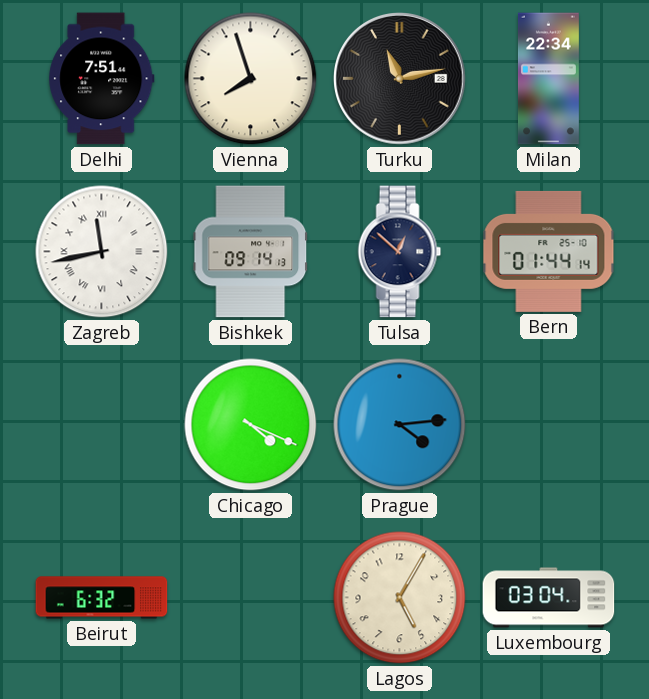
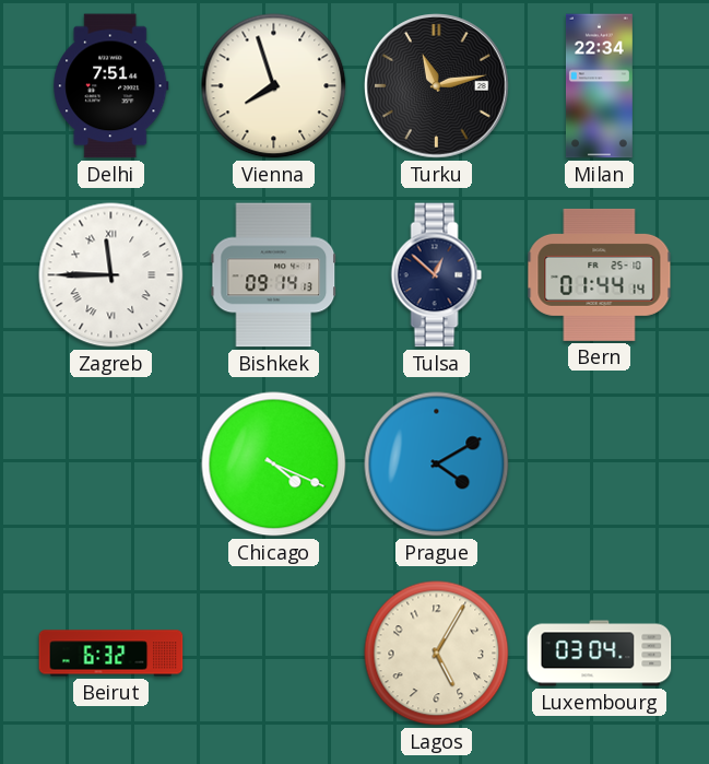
Zagreb: 11:43 -> 11:45
Prague: 4:14 -> 4:10
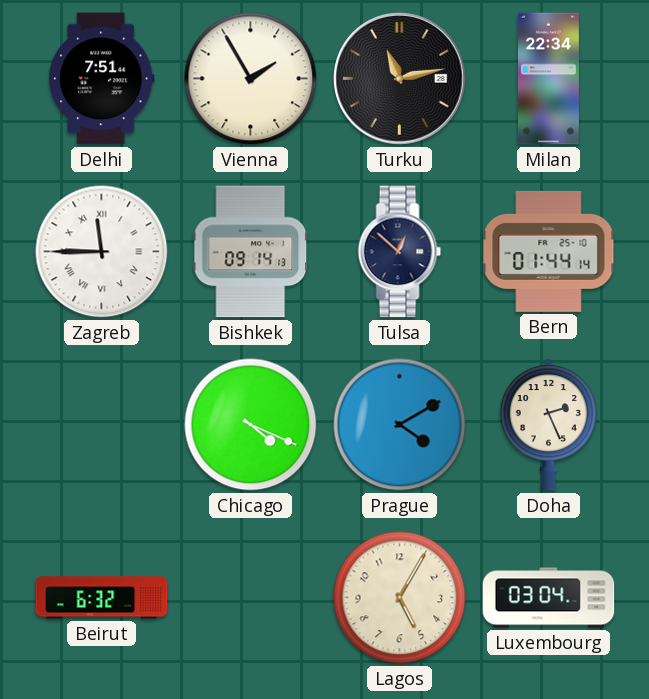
Vienna: 7:57 -> 1:55
Doha: none -> 2:26
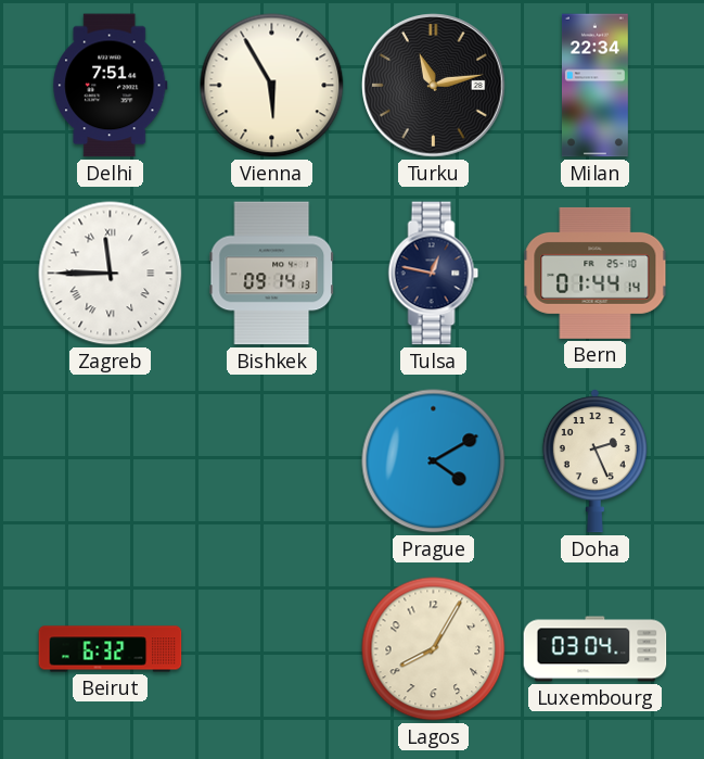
Vienna: 1:55 -> 5:55
Tulsa: 12:52 -> 12:47
Chicago: 4:19 -> none
Lagos: 5:05 -> 8:05
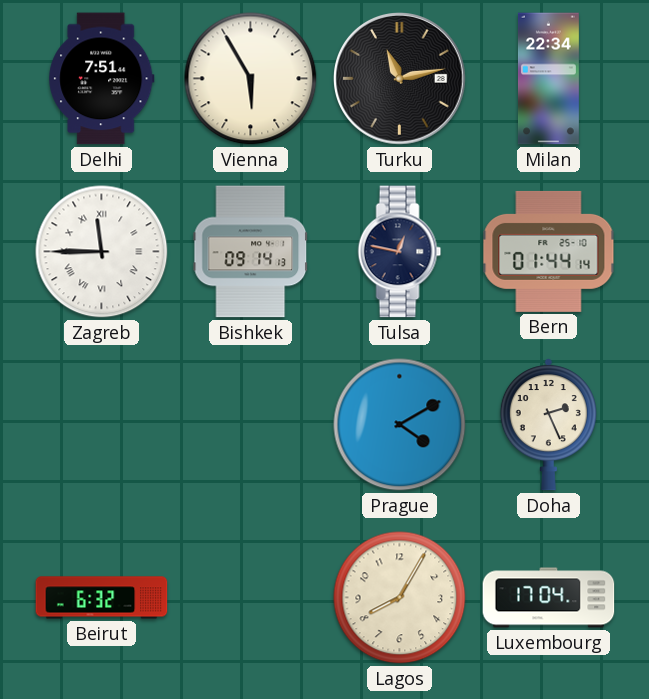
Luxembourg: 03:04 -> 17:04
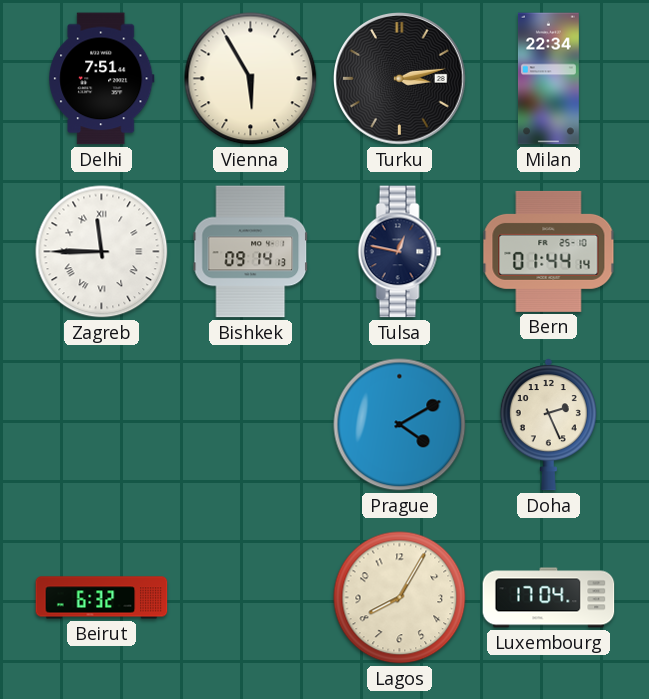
Turku: 11:13 -> 3:13
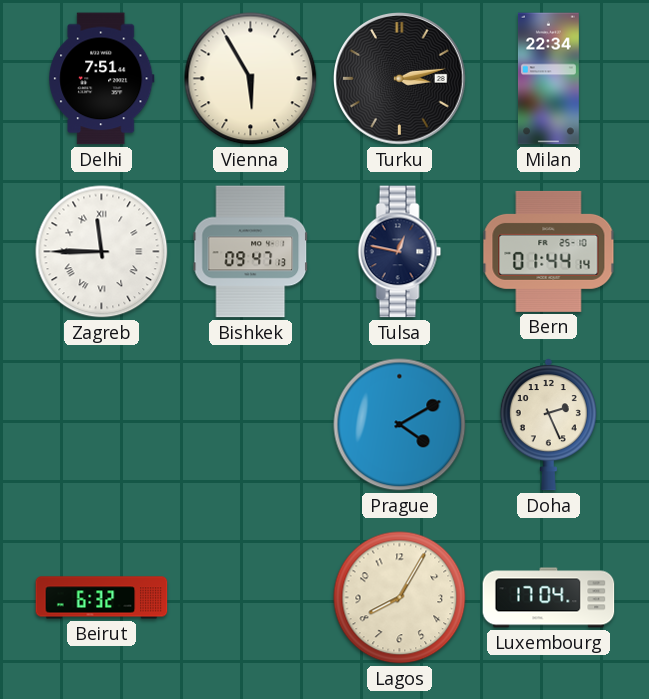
Bishkek: 09:14 -> 09:47
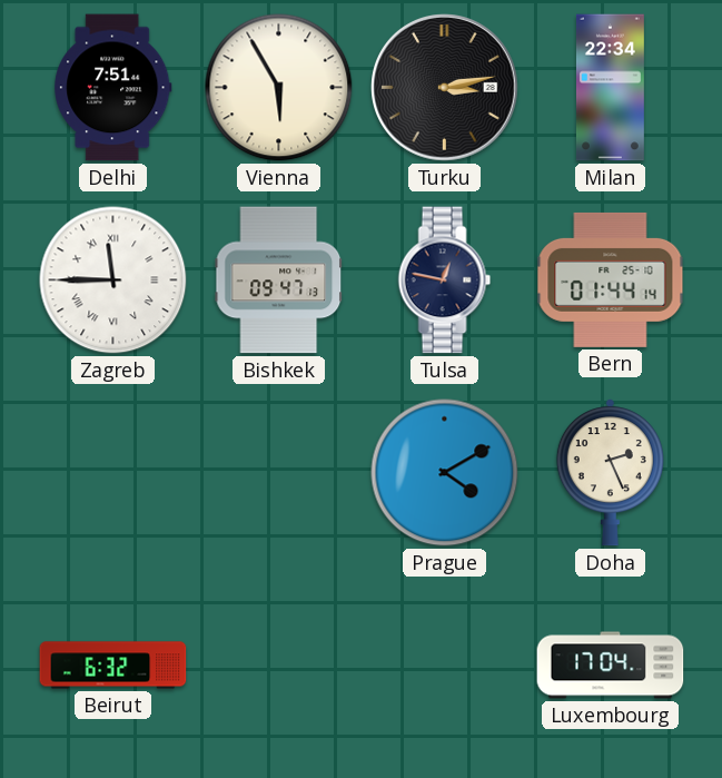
Lagos: 8:05 -> none
